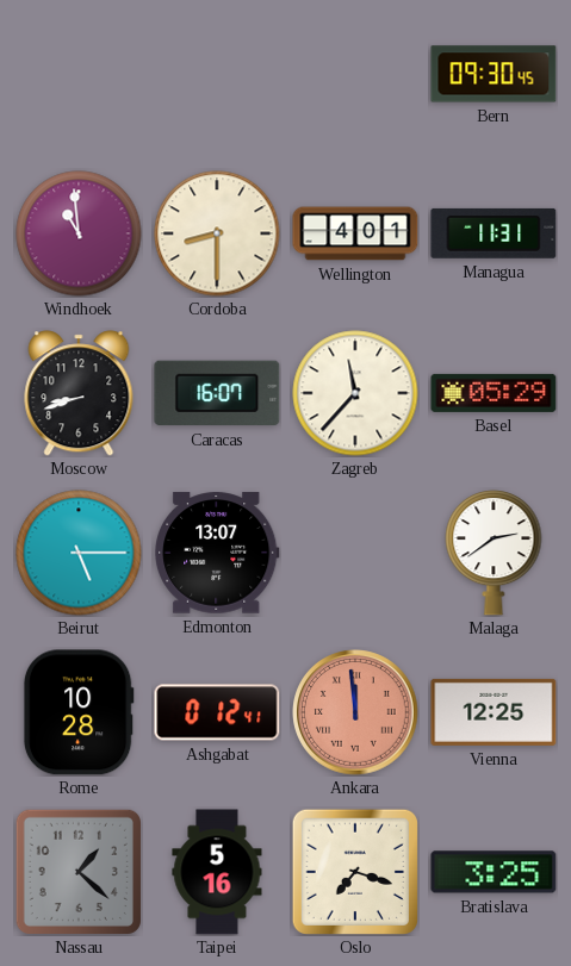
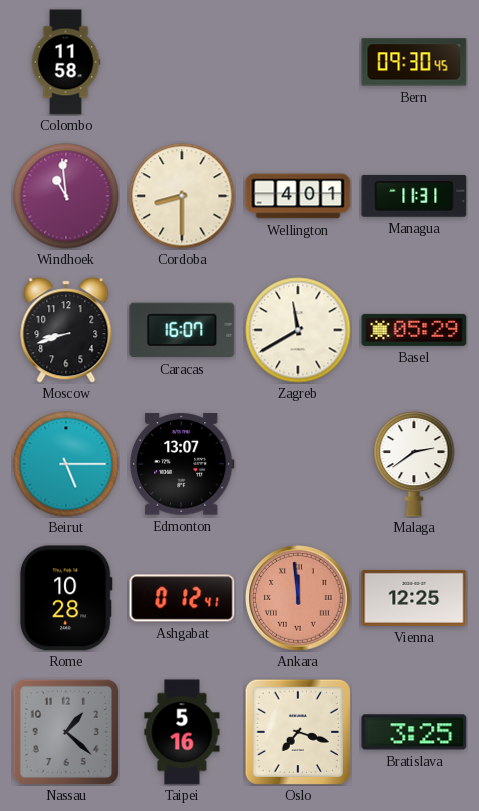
Colombo: none -> 11:58
Zagreb: 11:37 -> 11:40
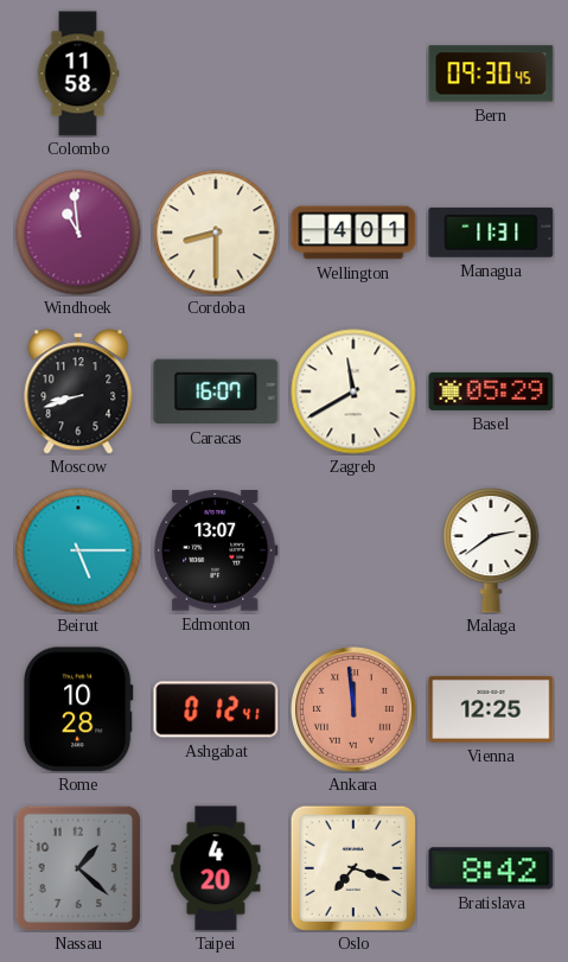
Taipei: 5:16 -> 4:20
Bratislava: 3:25 -> 8:42
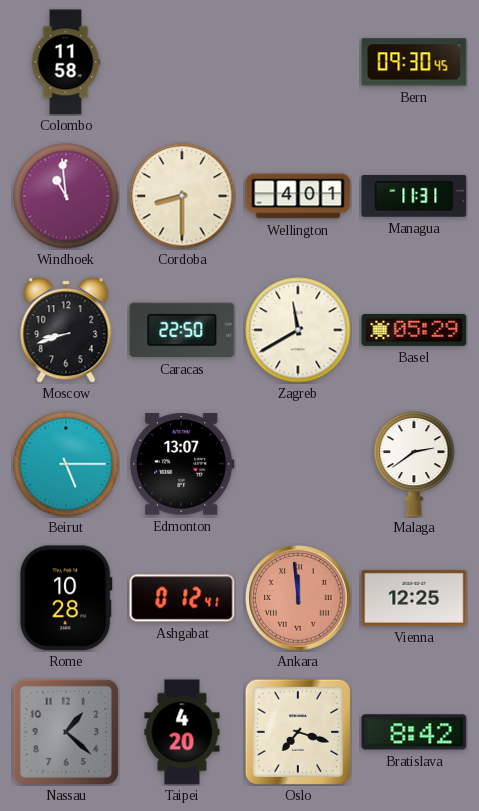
Caracas: 16:07 -> 22:50
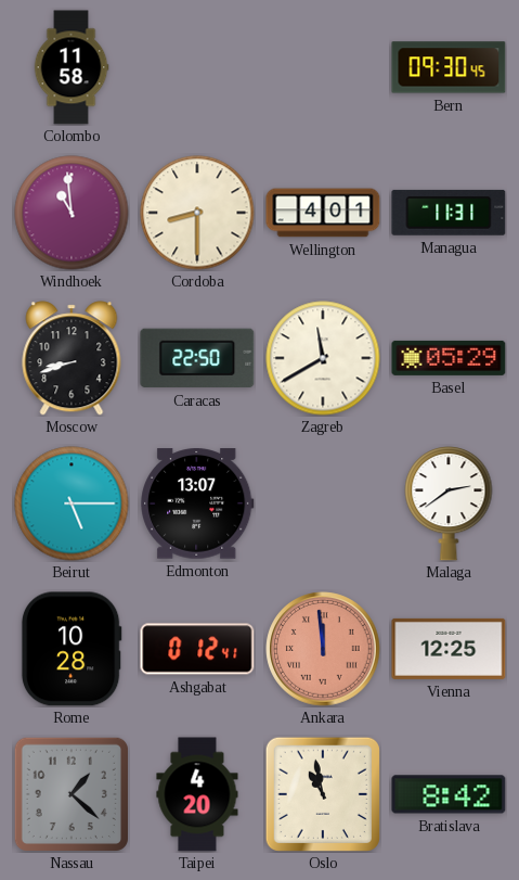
Oslo: 7:18 -> 10:58
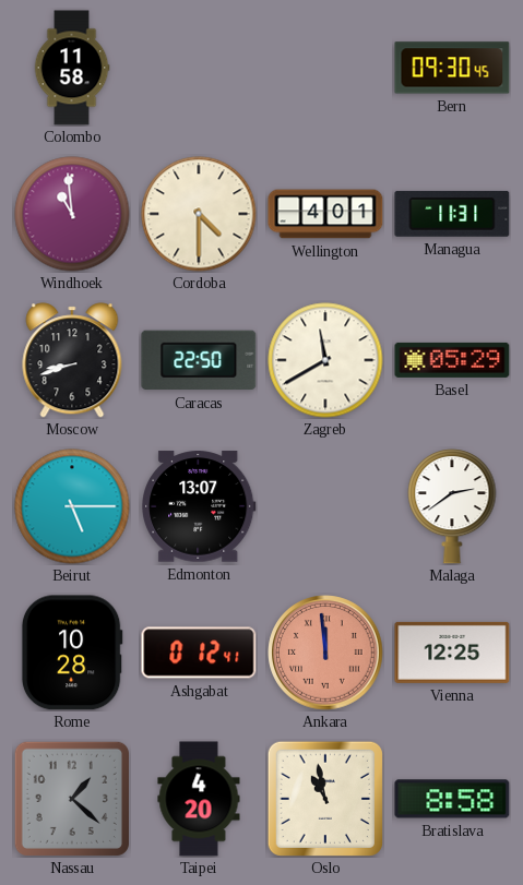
Cordoba: 8:30 -> 4:30
Bratislava: 8:42 -> 8:58
